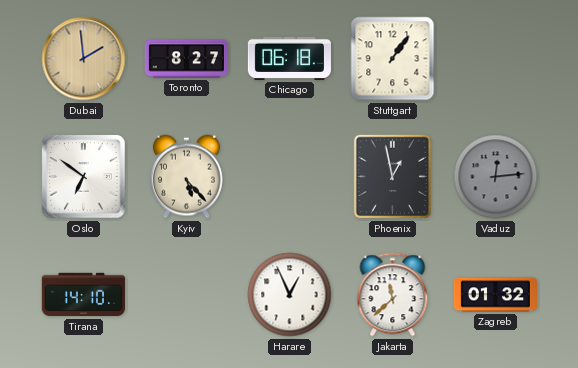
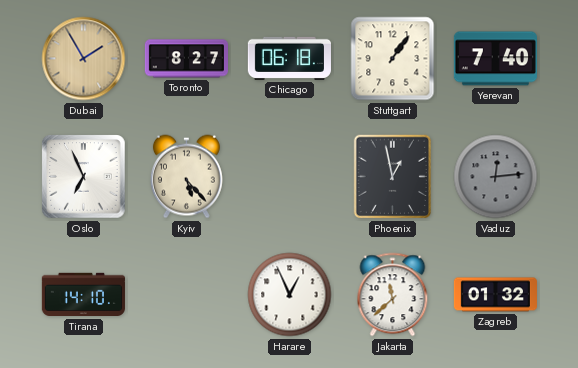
Dubai: 1:59 -> 1:55
Yerevan: none -> 7:40
Oslo: 6:51 -> 6:56
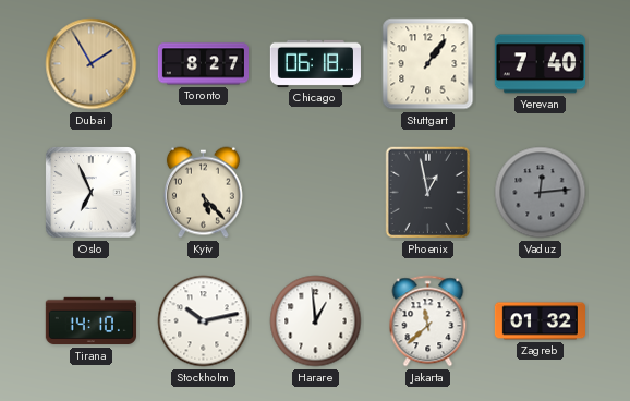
Stockholm: none -> 10:13
Harare: 12:56 -> 12:59
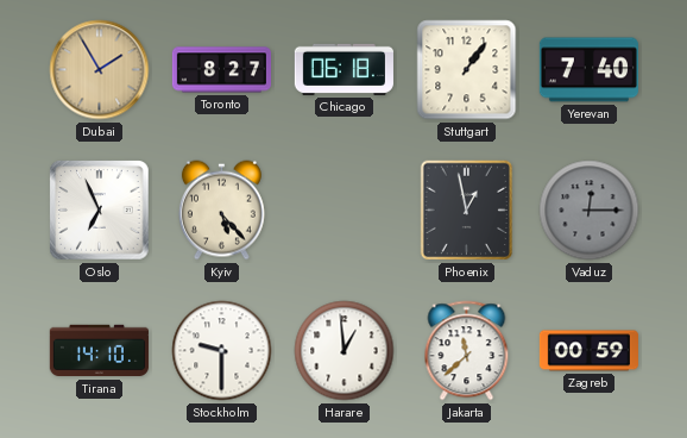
Vaduz: 12:14 -> 12:15
Stockholm: 10:13 -> 9:30
Zagreb: 01:32 -> 00:59
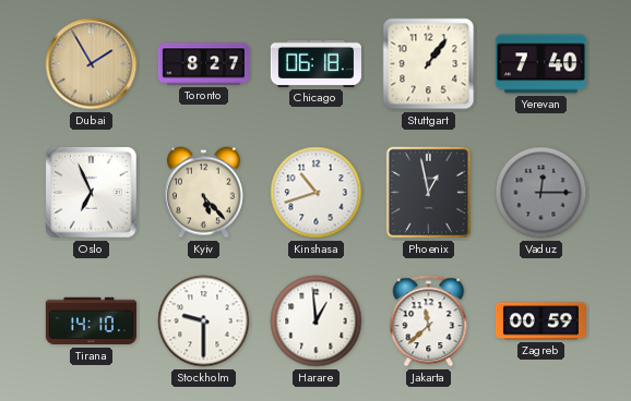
Kinshasa: none -> 10:42
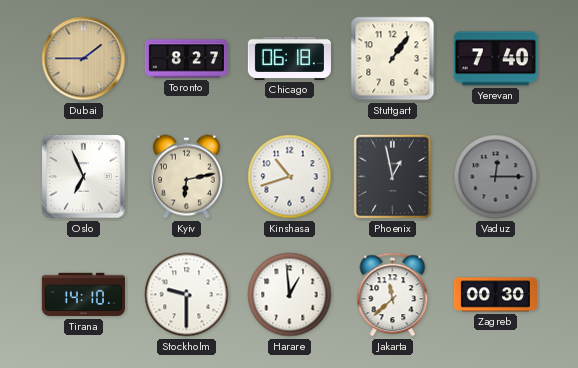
Dubai: 1:55 -> 1:45
Kyiv: 5:23 -> 6:13
Zagreb: 00:59 -> 00:30
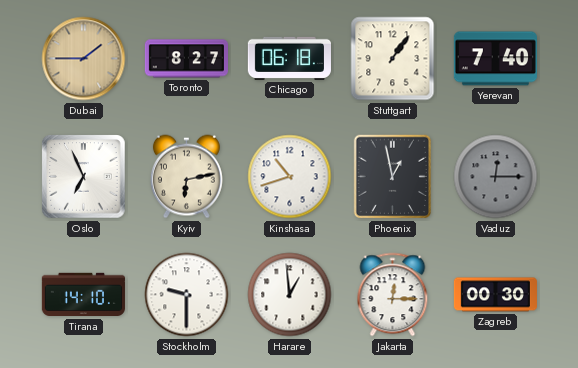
Jakarta: 11:38 -> 12:15
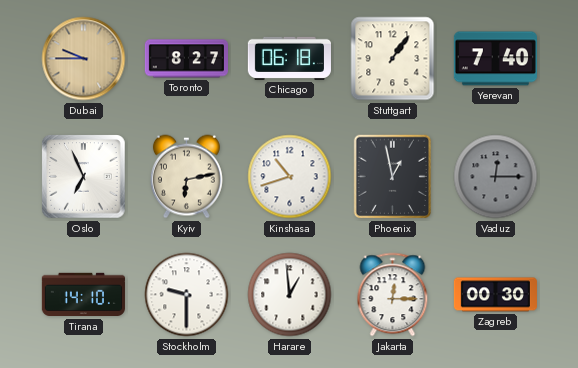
Dubai: 1:45 -> 9:45
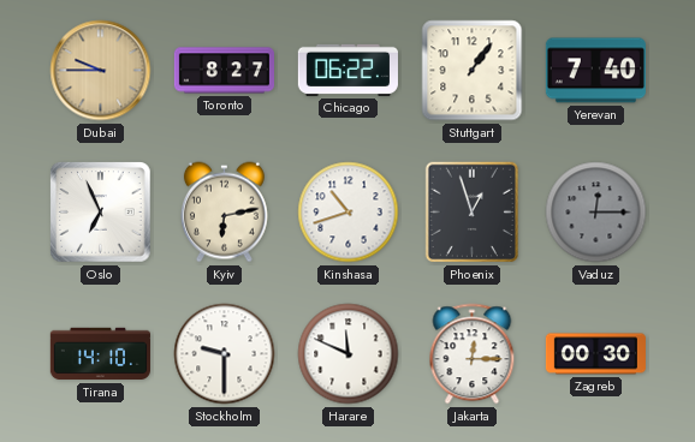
Chicago: 06:18 -> 06:22
Phoenix: 12:58 -> 12:57
Harare: 12:59 -> 11:49
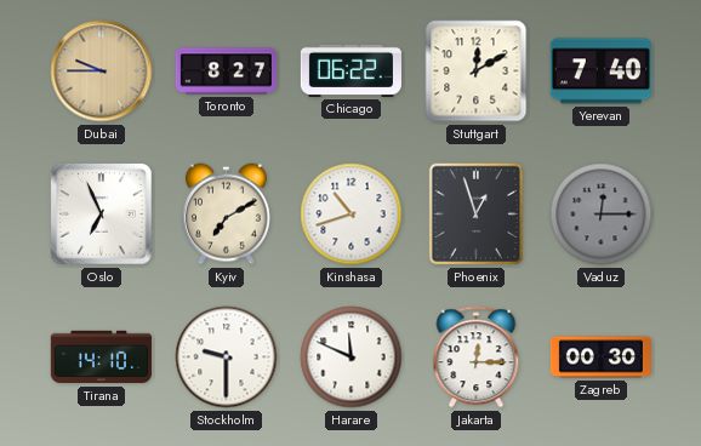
Stuttgart: 1:06 -> 12:10
Kyiv: 6:13 -> 7:10
